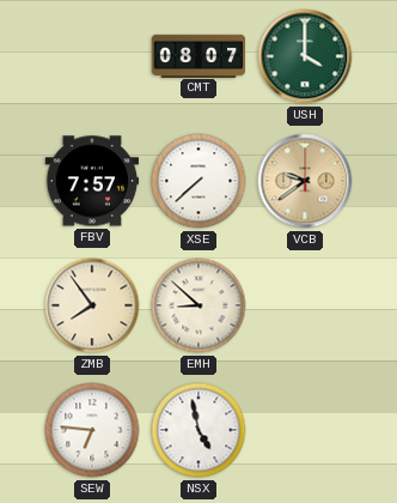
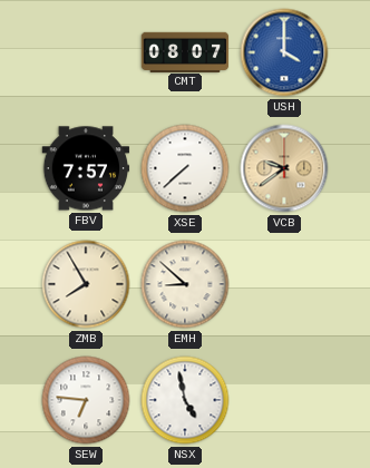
USH dial: green -> blue
ZMB: 7:54 -> 7:55
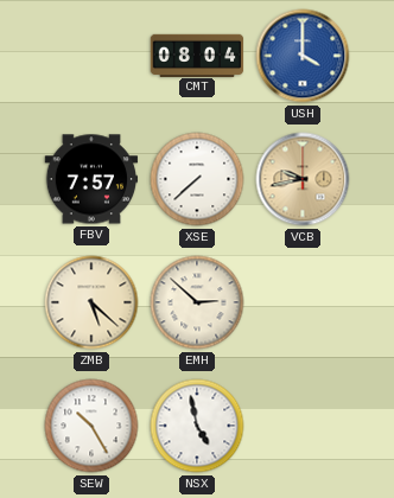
CMT: 08:07 -> 08:04
VCB: 9:39 -> 9:43
ZMB: 7:55 -> 5:22
EMH: 8:52 -> 2:52
SEW: 6:46 -> 10:25
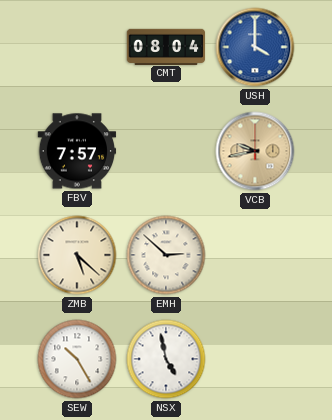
XSE: 7:38 -> none
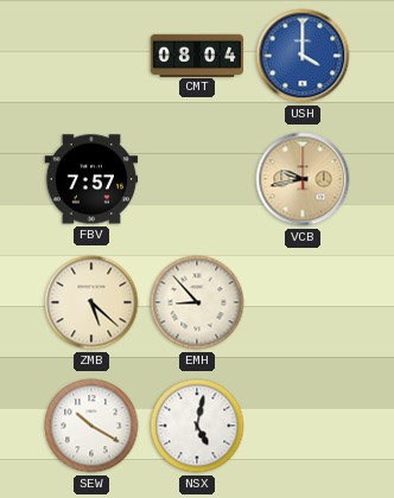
EMH: 2:52 -> 8:53
SEW: 10:25 -> 10:20
NSX: 4:58 -> 5:02
